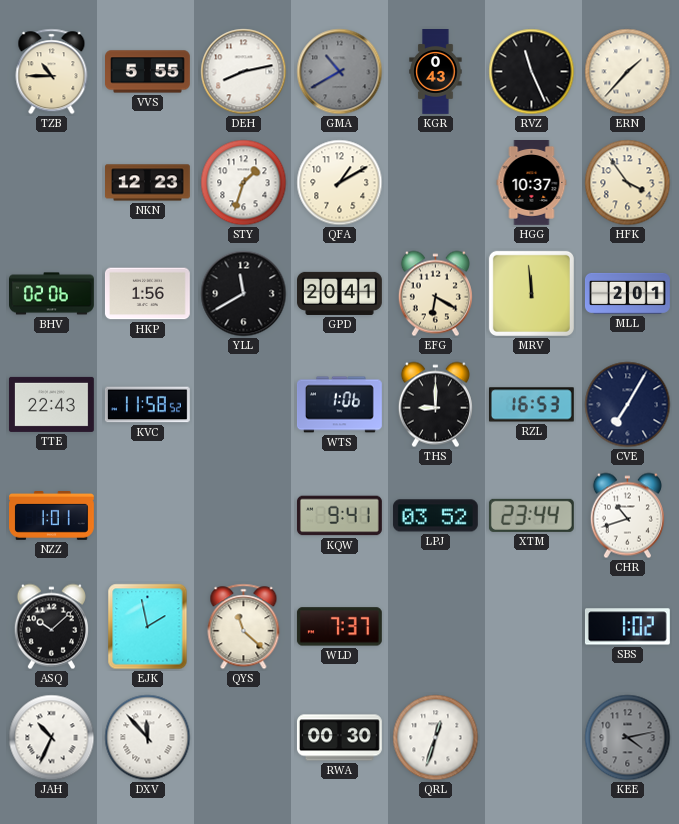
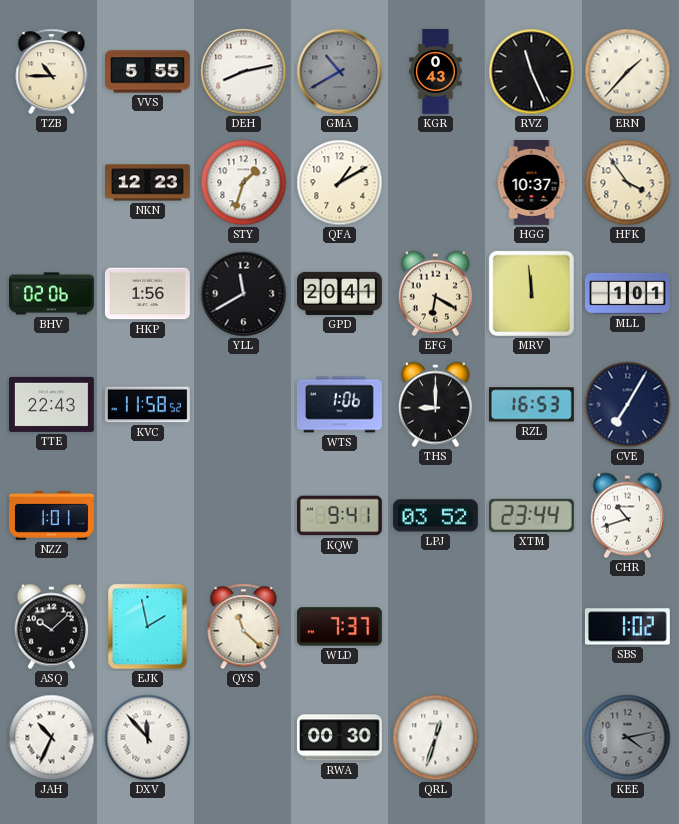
MLL: 2:01 -> 1:01
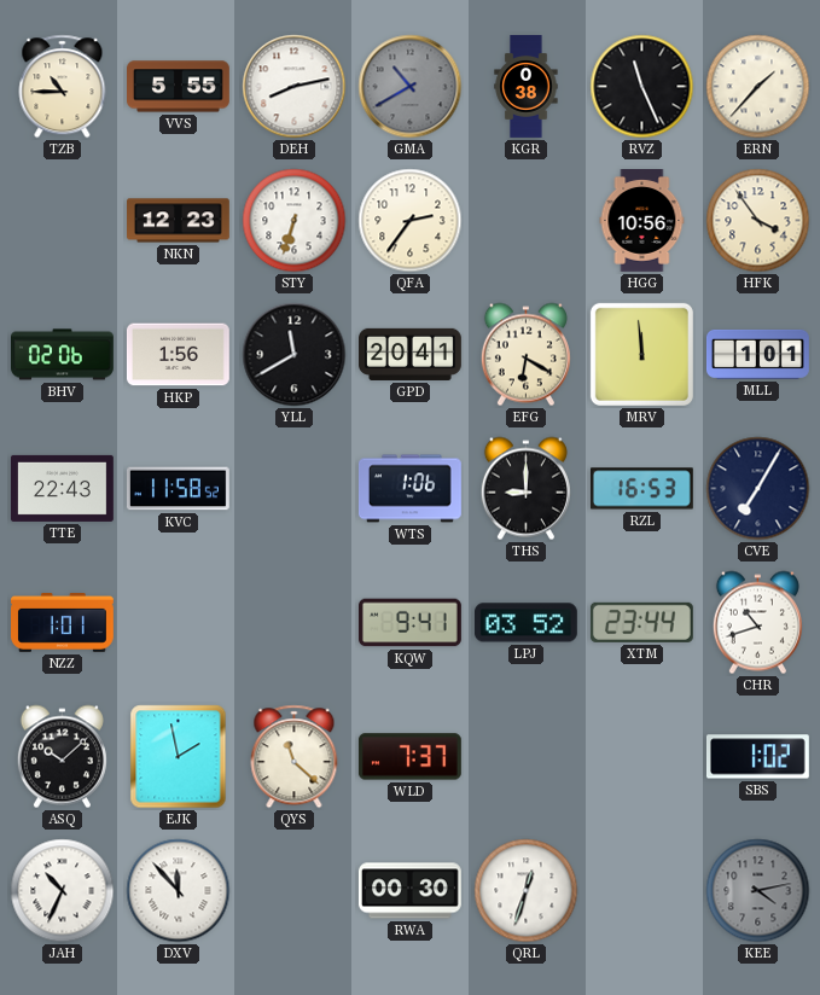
KGR: 0:43 -> 0:38
STY: 1:33 -> 6:33
QFA: 1:10 -> 2:36
HGG: 10:37 -> 10:56
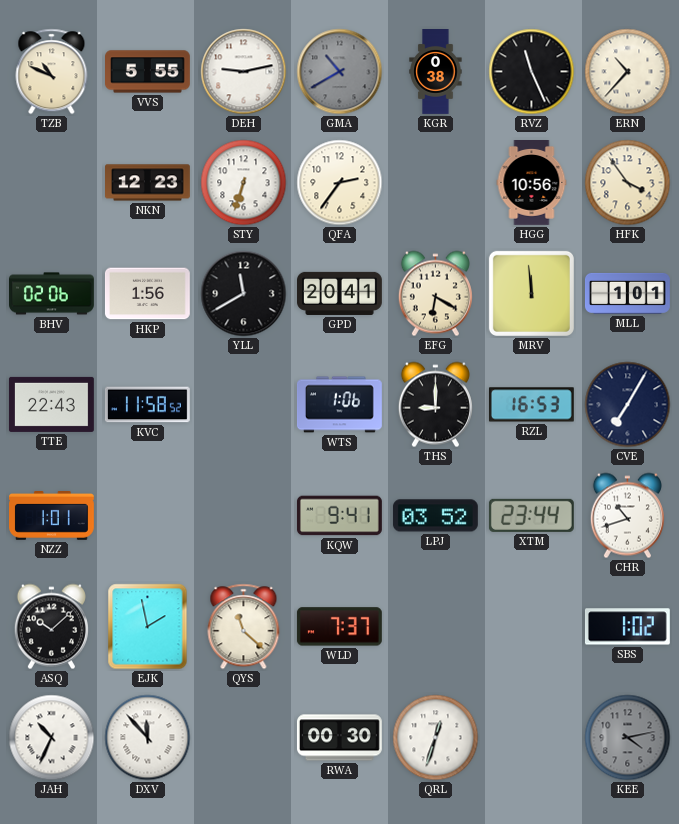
TZB: 10:45 -> 10:49
DEH: 8:13 -> 9:13
ERN: 1:37 -> 10:37
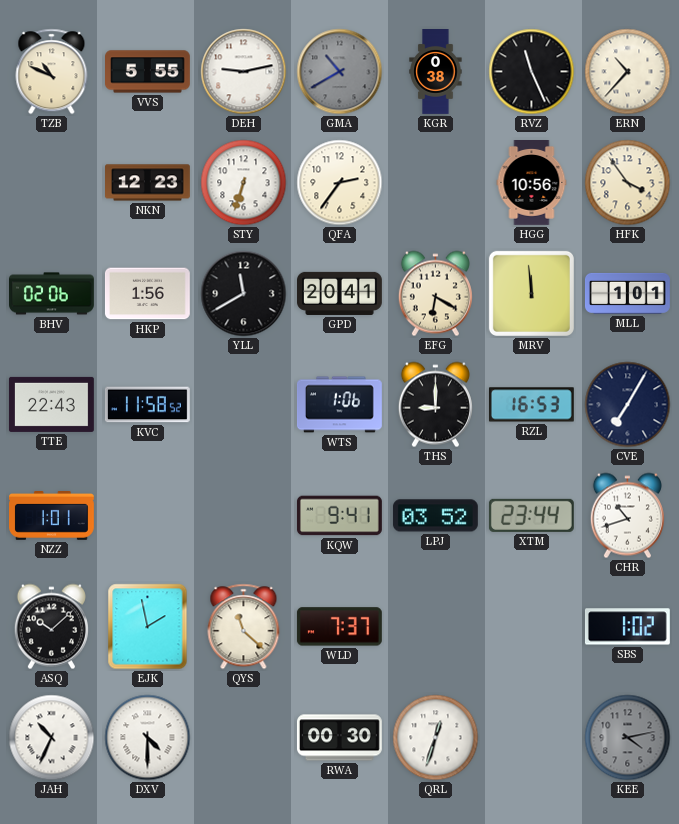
DXV: 11:53 -> 4:30
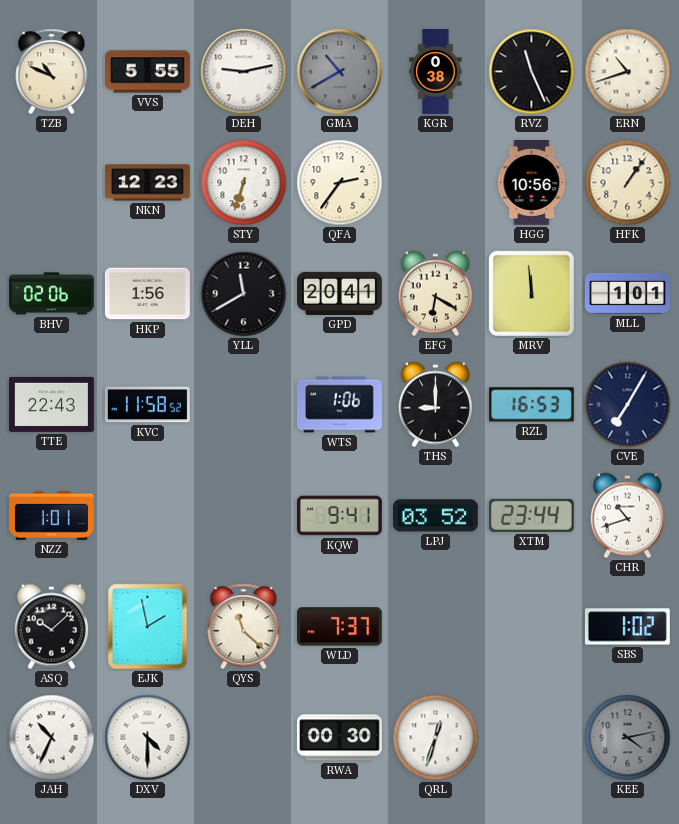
ERN: 10:37 -> 10:42
HFK: 3:54 -> 1:06
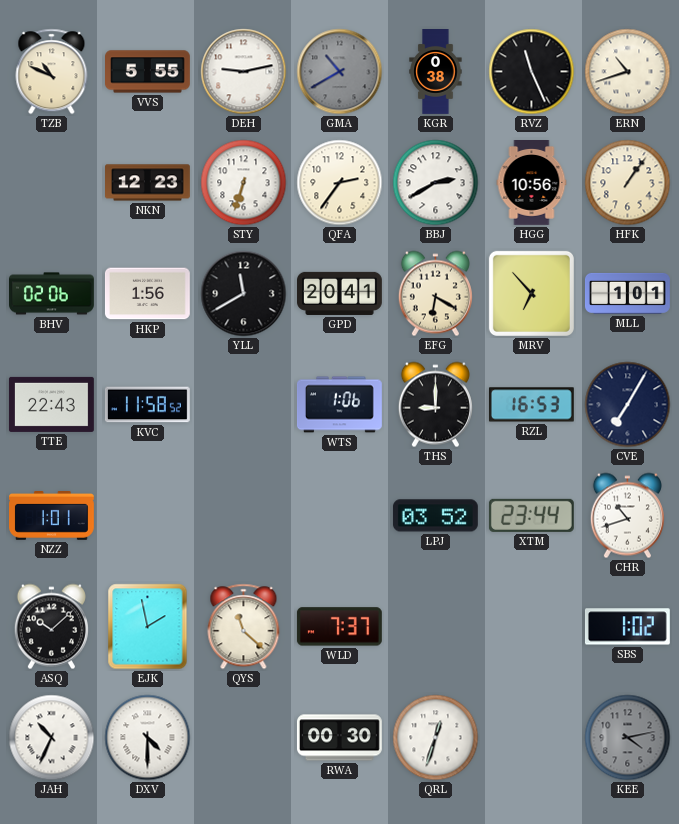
BBJ: none -> 2:40
MRV: 11:59 -> 6:53
KQW: 9:41 -> none
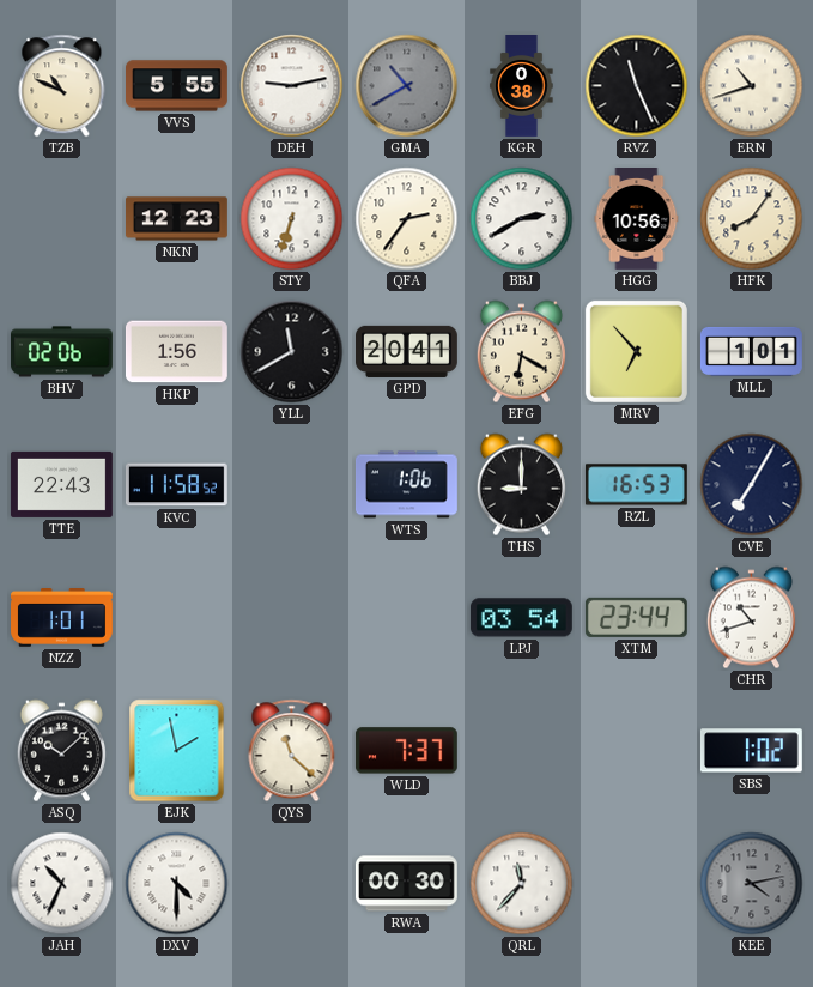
HFK: 1:06 -> 8:06
LPJ: 03:52 -> 03:54
QRL: 12:33 -> 11:37
